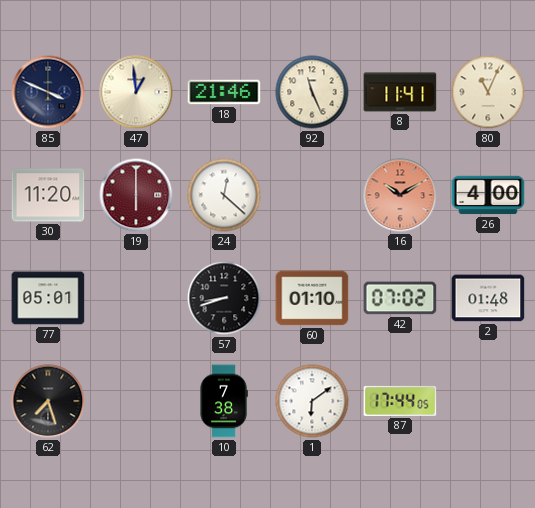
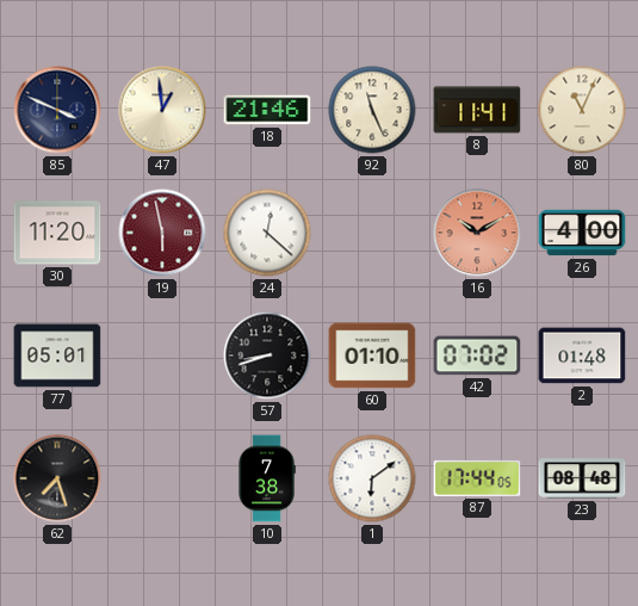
19: 6:00 -> 5:58
23: none -> 08:48
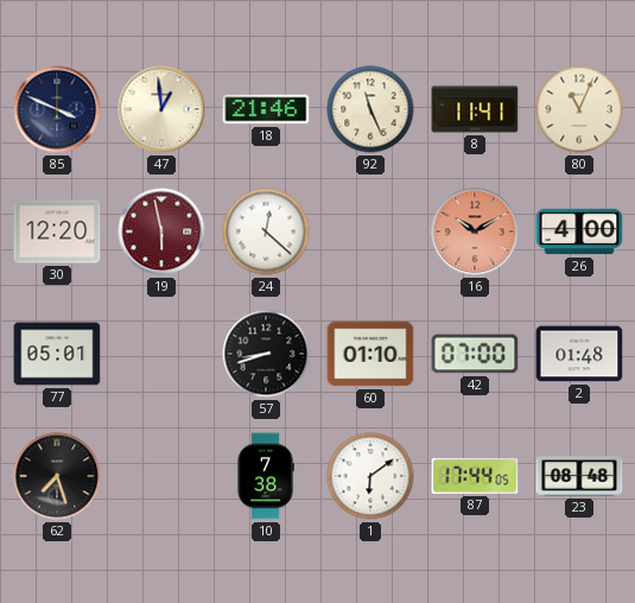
30: 11:20 -> 12:20
42: 07:02 -> 07:00
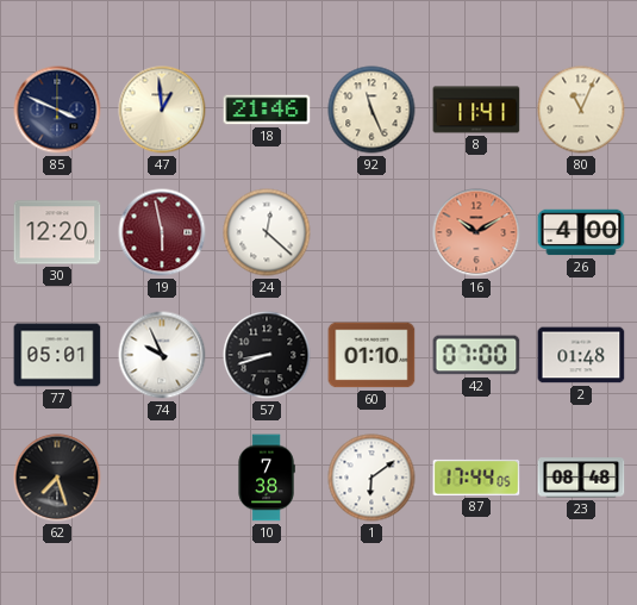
74: none -> 9:56
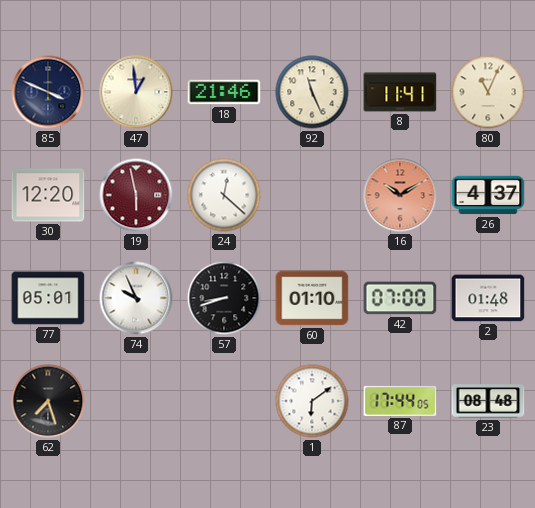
26: 4:00 -> 4:37
10: 7:38 -> none
